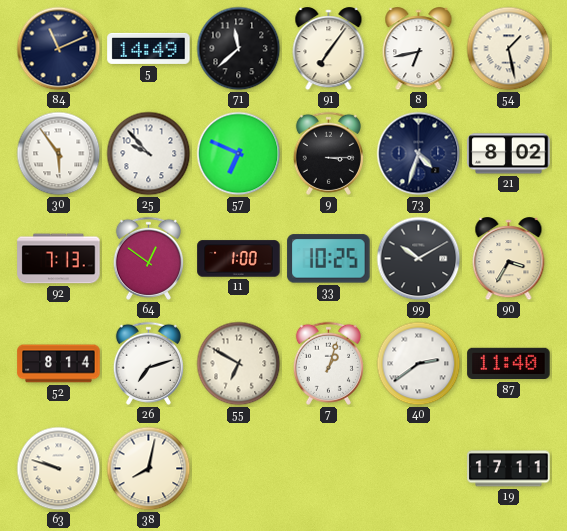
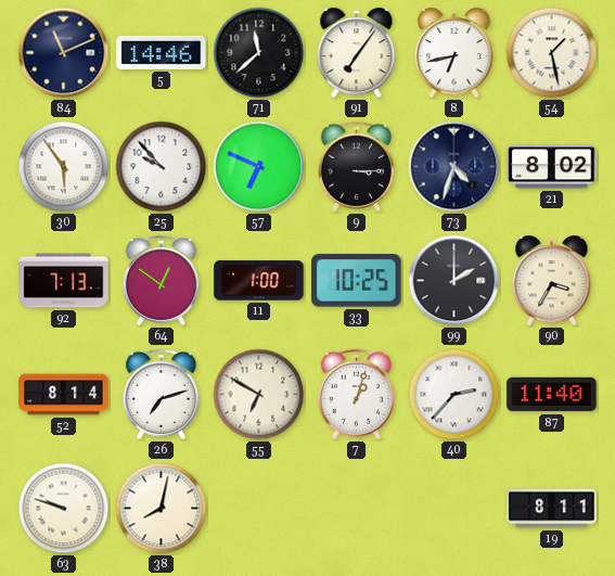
5: 14:49 -> 14:46
99: 10:10 -> 2:00
40: 2:39 -> 2:37
19: 17:11 -> 8:11
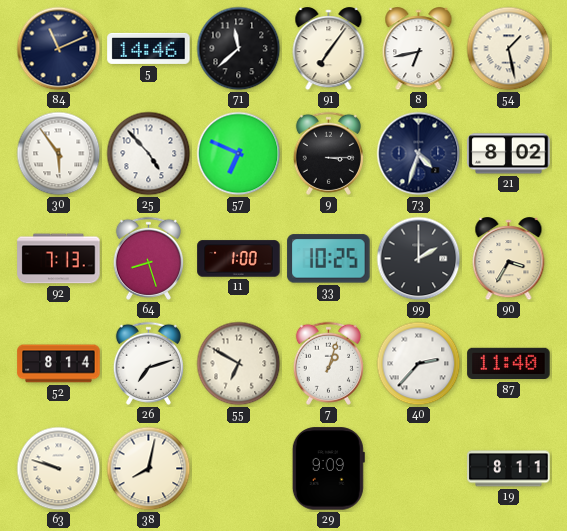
25: 9:53 -> 4:53
64: 12:51 -> 8:27
29: none -> 9:09
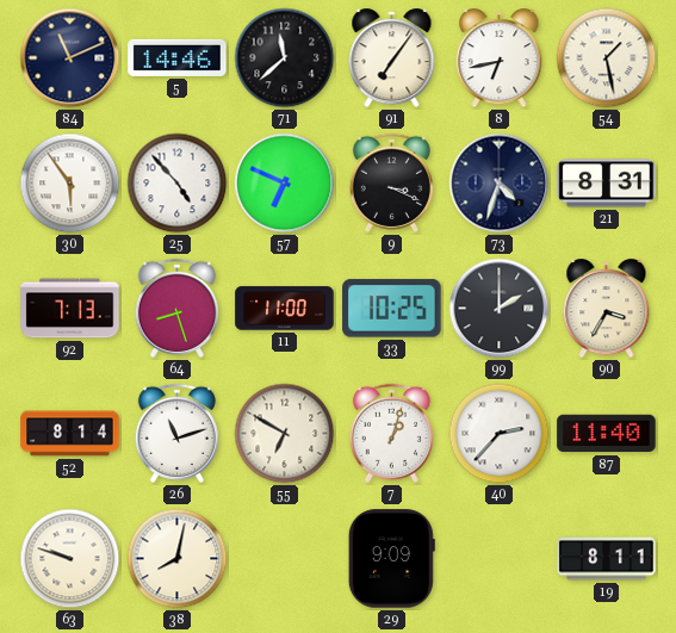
9: 3:15 -> 3:19
21: 8:02 -> 8:31
11: 1:00 -> 11:00
26: 7:12 -> 11:12
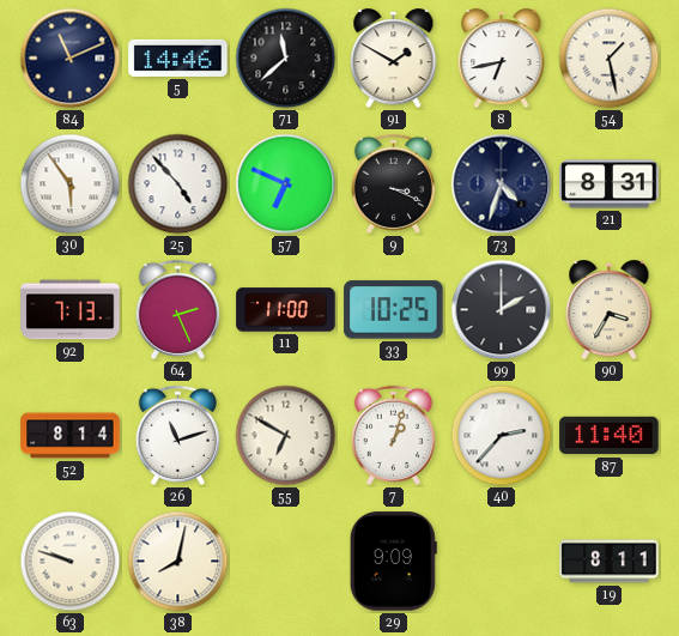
91: 7:06 -> 1:50
64: 8:27 -> 2:26
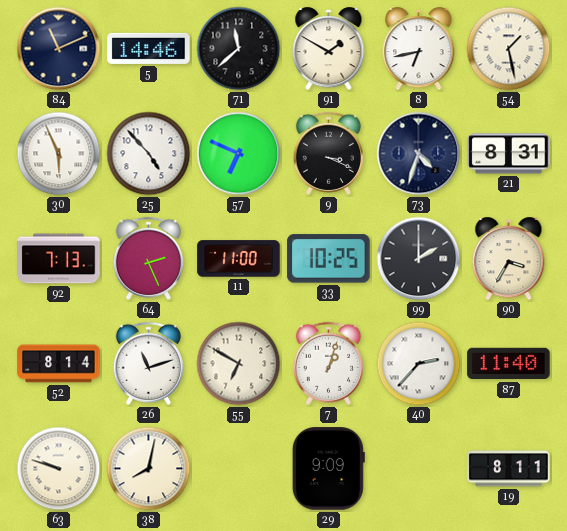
30: 5:54 -> 5:56
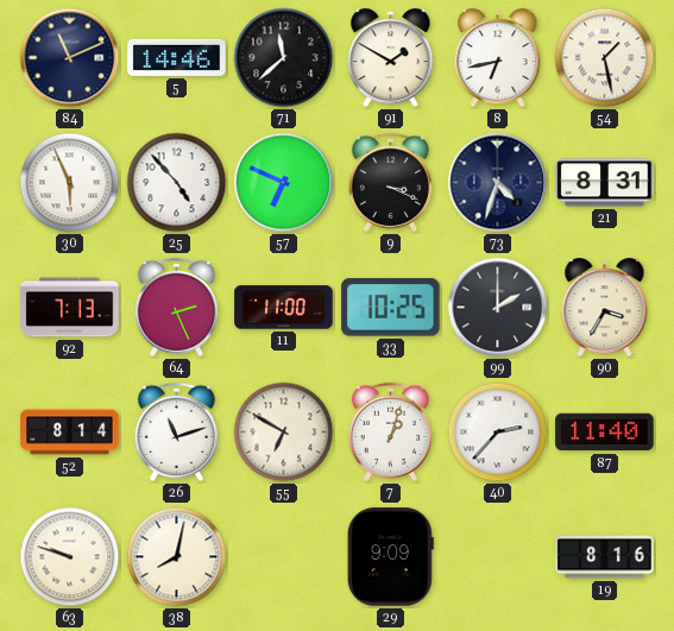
19: 8:11 -> 8:16
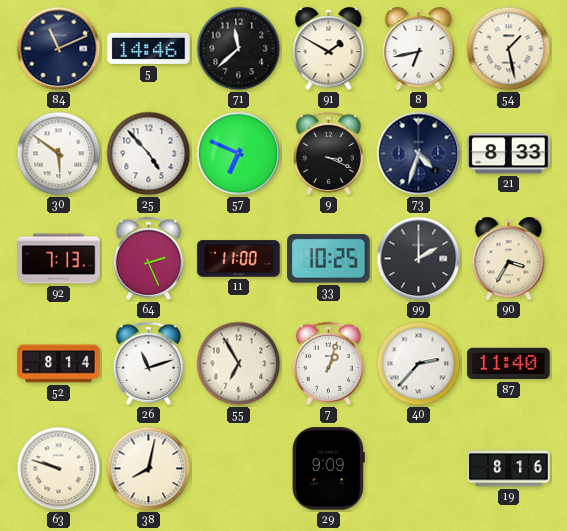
30: 5:56 -> 5:51
21: 8:31 -> 8:33
55: 6:50 -> 6:55
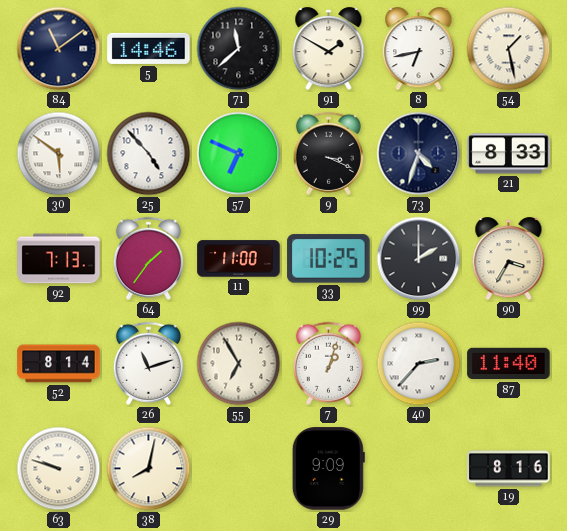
84: 11:11 -> 11:09
64: 2:26 -> 1:36
